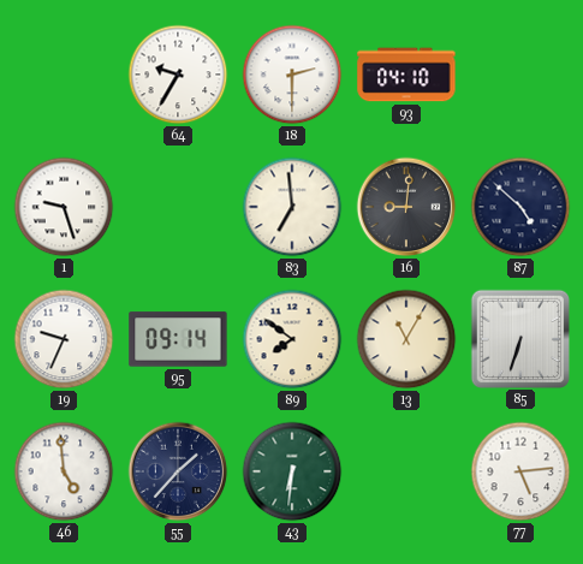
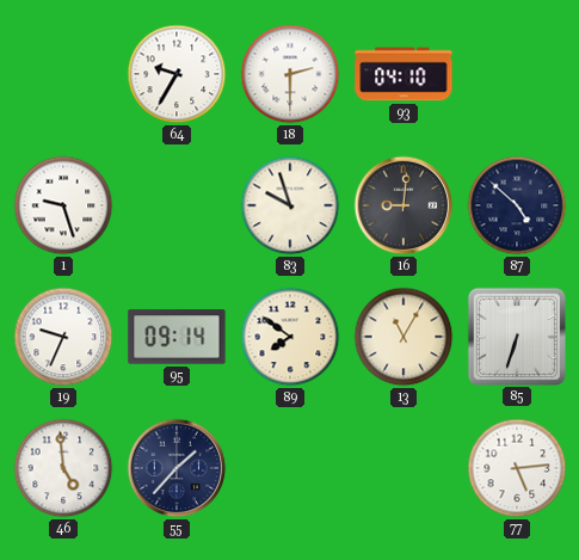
83: 6:59 -> 9:57
43: 6:31 -> none
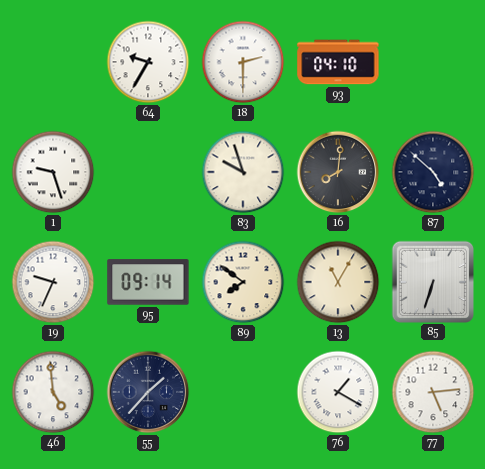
16: 9:01 -> 8:01
76: none -> 1:20
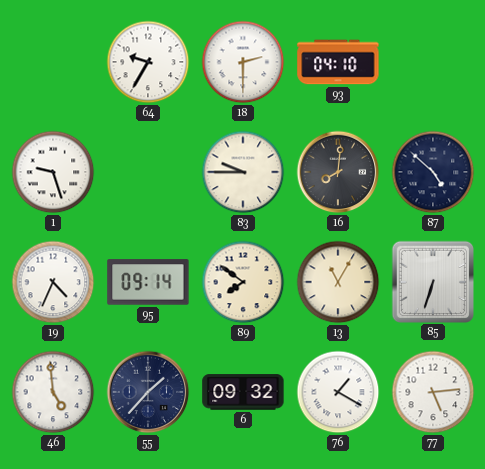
83: 9:57 -> 9:45
19: 9:34 -> 4:34
6: none -> 09:32
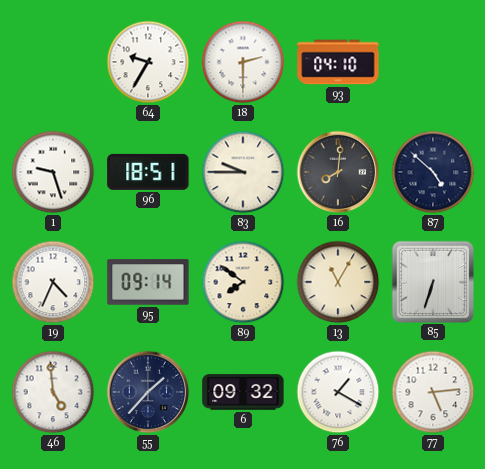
96: none -> 18:51
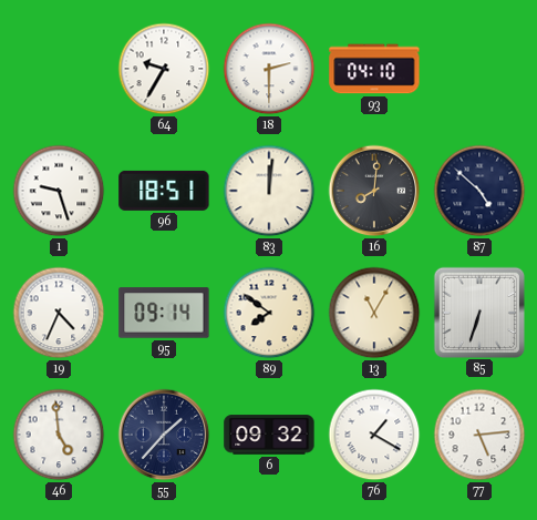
83: 9:45 -> 12:01
